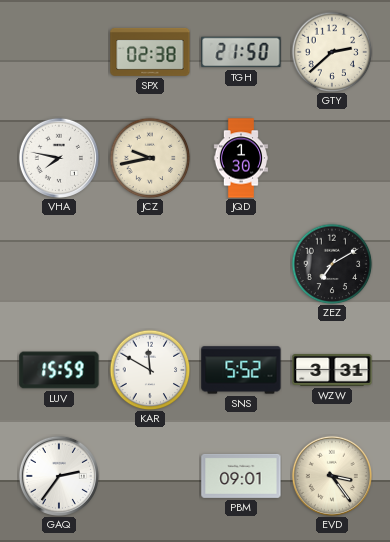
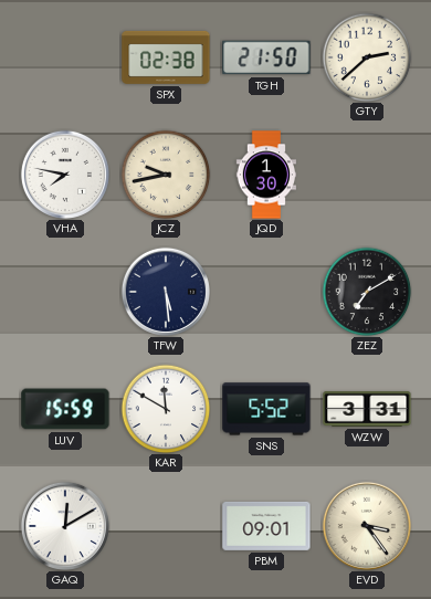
TFW: none -> 5:29
GAQ: 2:36 -> 12:10
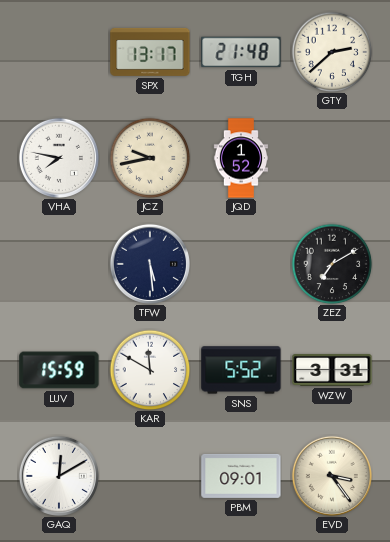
SPX: 02:38 -> 13:17
TGH: 21:50 -> 21:48
JQD: 1:30 -> 1:52
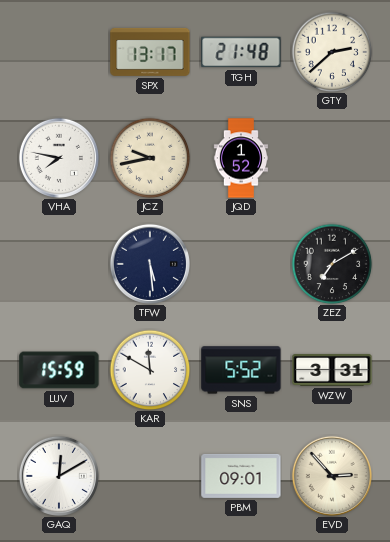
EVD: 3:24 -> 2:53
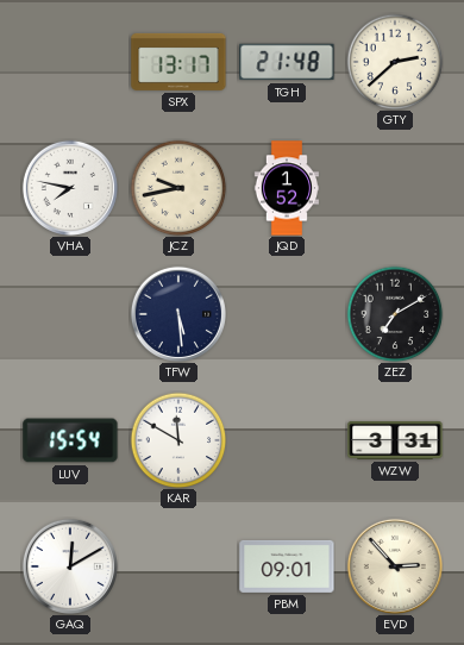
LUV: 15:59 -> 15:54
SNS: 5:52 -> none
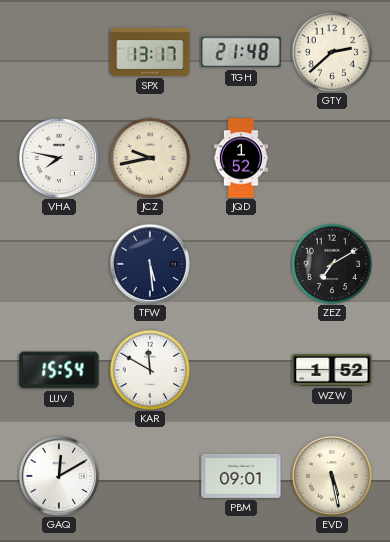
WZW: 3:31 -> 1:52
EVD: 2:53 -> 5:28
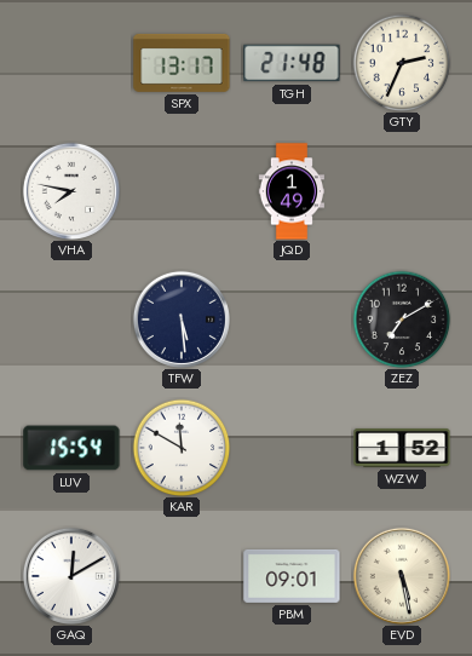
GTY: 2:38 -> 2:34
JCZ: 9:43 -> none
JQD: 1:52 -> 1:49
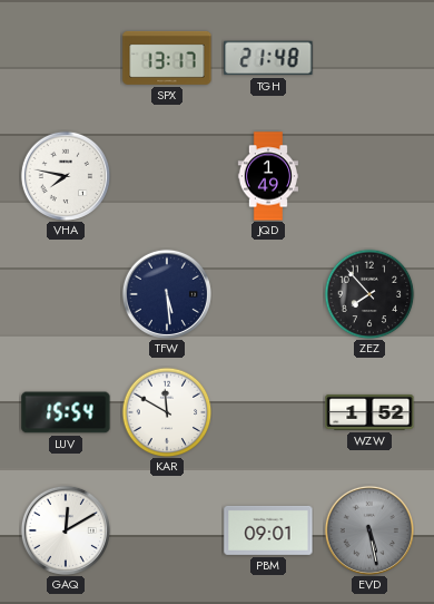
GTY: 2:34 -> none
ZEZ: 7:10 -> 7:53
EVD dial: cream -> grey
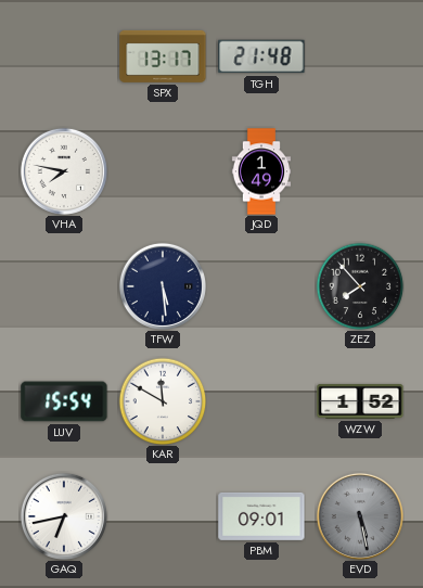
GAQ: 12:10 -> 6:43
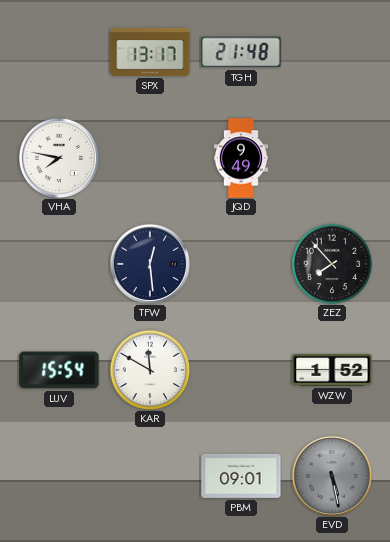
JQD: 1:49 -> 9:49
TFW: 5:29 -> 12:29
GAQ: 6:43 -> none
